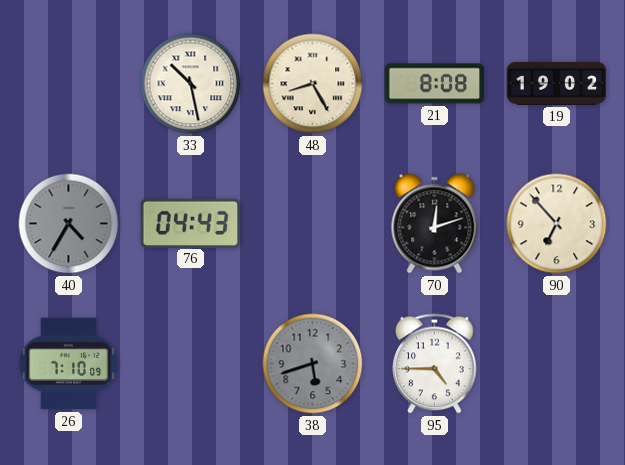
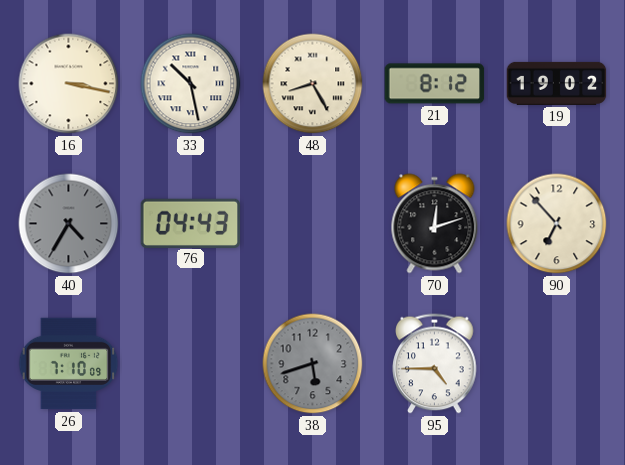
16: none -> 3:17
21: 8:08 -> 8:12
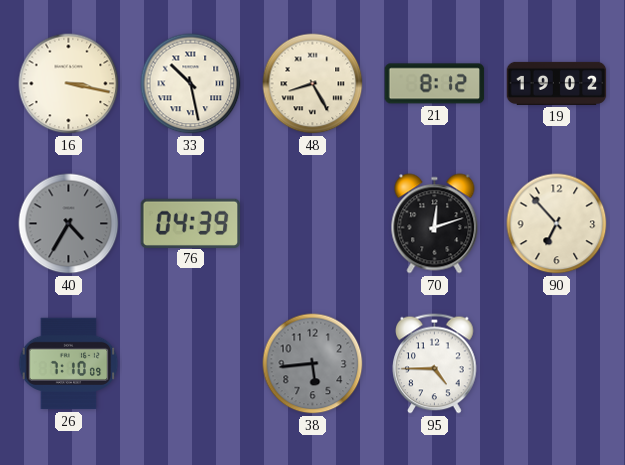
76: 04:43 -> 04:39
38: 5:42 -> 5:44
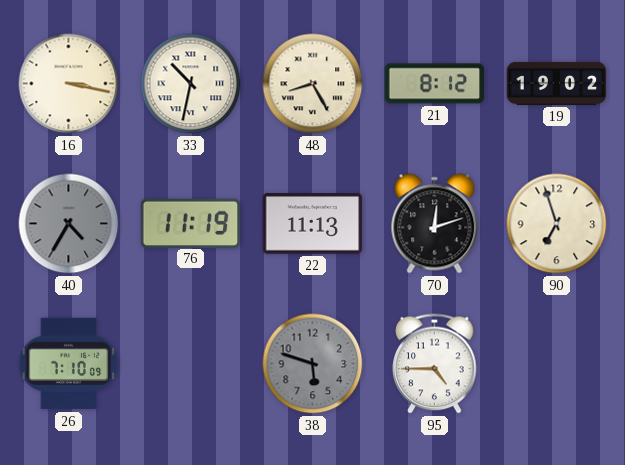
33: 10:28 -> 10:32
76: 04:39 -> 11:19
22: none -> 11:13
90: 6:53 -> 6:57
38: 5:44 -> 5:48
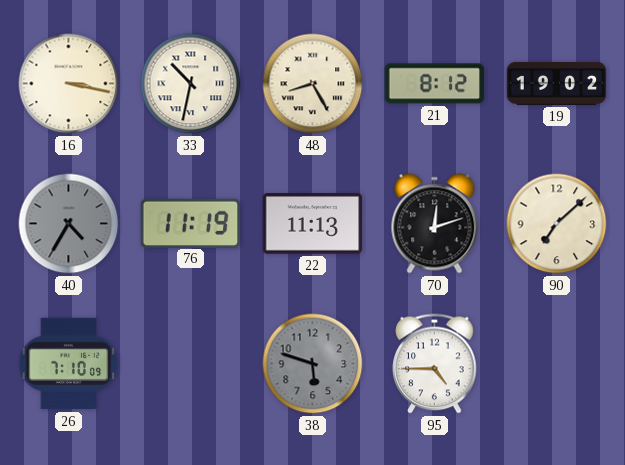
90: 6:57 -> 7:08
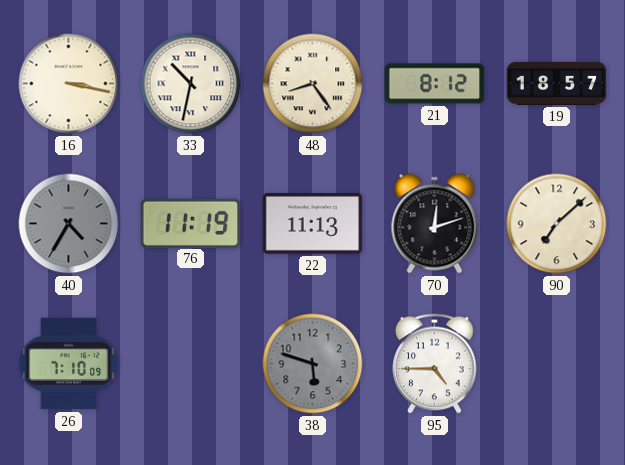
48: 8:25 -> 8:24
19: 19:02 -> 18:57
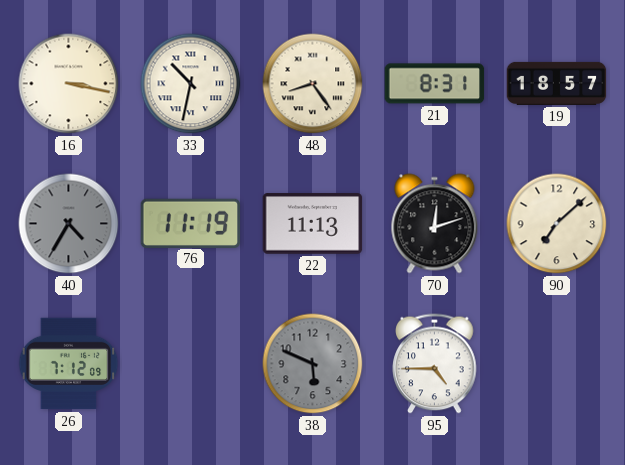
21: 8:12 -> 8:31
26: 7:10 -> 7:12
38: 5:48 -> 5:49
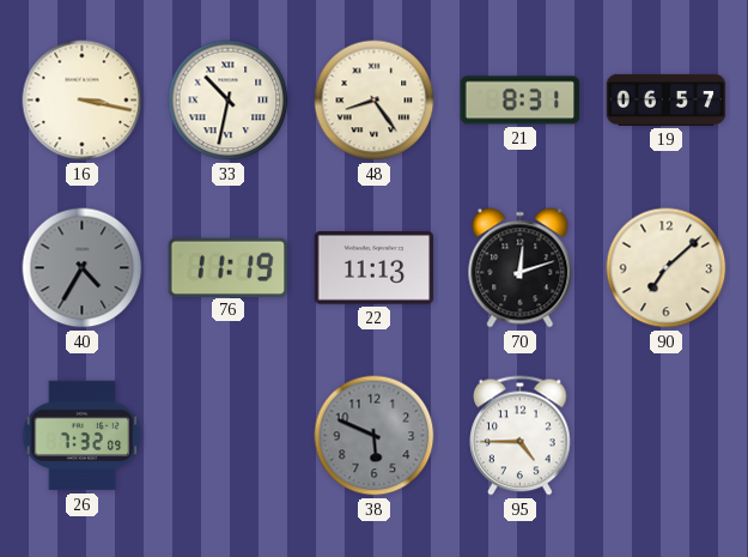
19: 18:57 -> 06:57
26: 7:12 -> 7:32
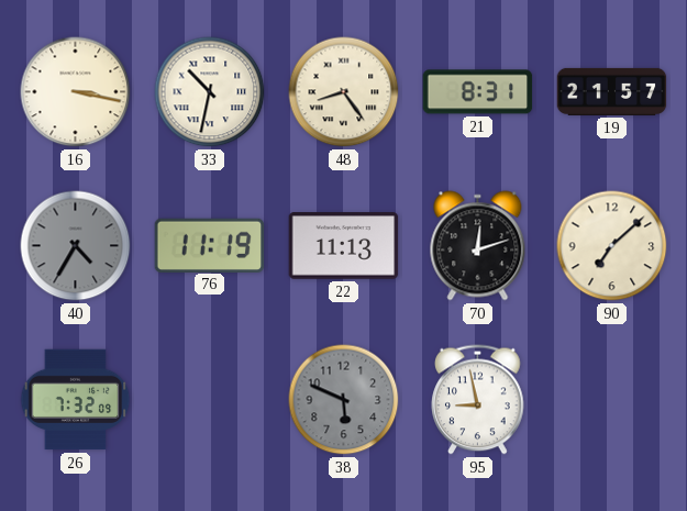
19: 06:57 -> 21:57
95: 4:45 -> 8:58
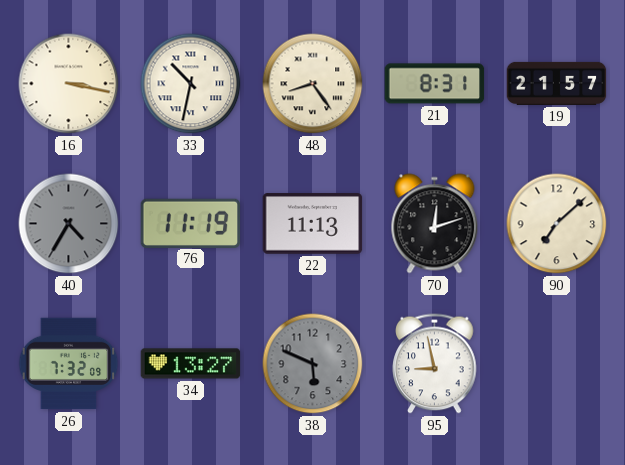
34: none -> 13:27
